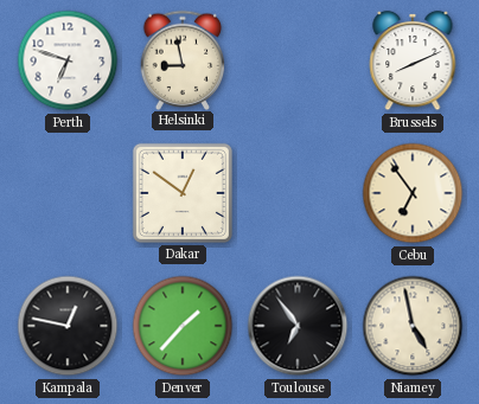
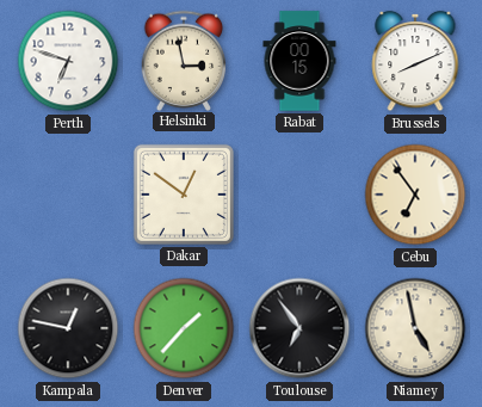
Helsinki: 8:58 -> 2:58
Rabat: none -> 00:15
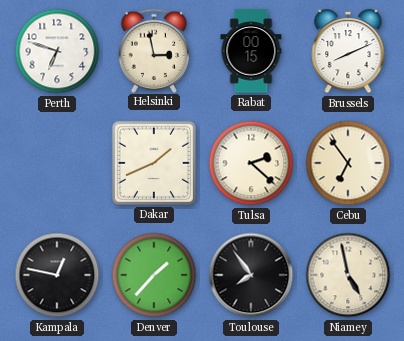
Dakar: 12:51 -> 1:41
Tulsa: none -> 2:22
Toulouse: 6:54 -> 7:54
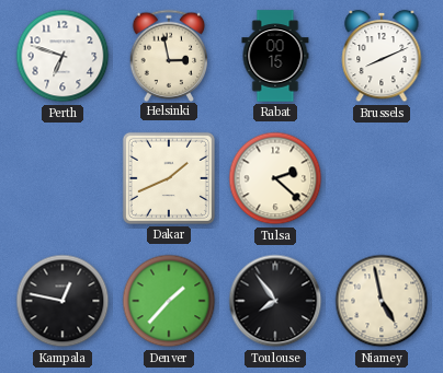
Cebu: 6:54 -> none
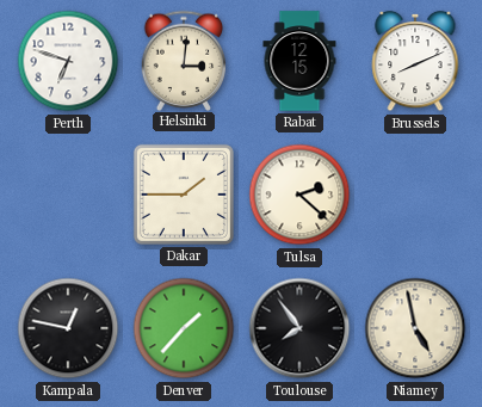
Helsinki: 2:58 -> 3:01
Rabat: 00:15 -> 12:15
Dakar: 1:41 -> 1:45
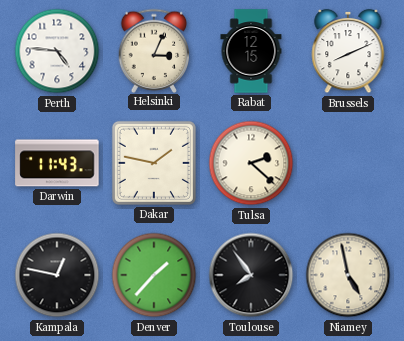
Perth: 6:48 -> 4:46
Helsinki: 3:01 -> 3:04
Darwin: none -> 11:43
Dakar: 1:45 -> 1:47
